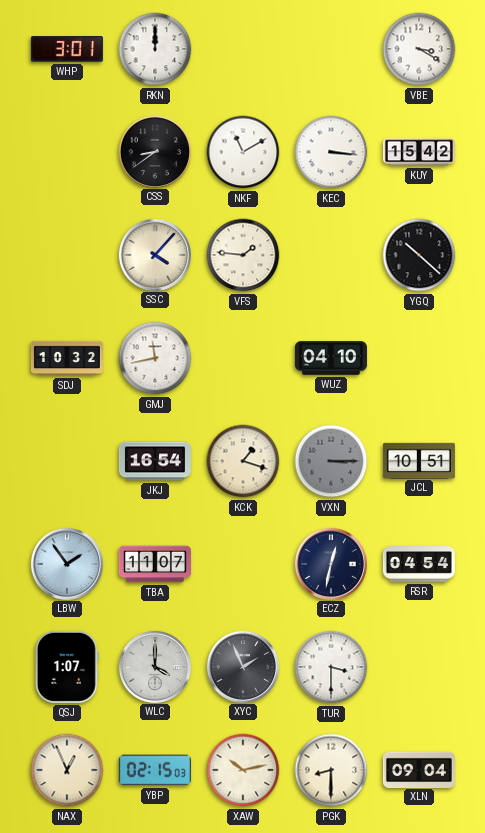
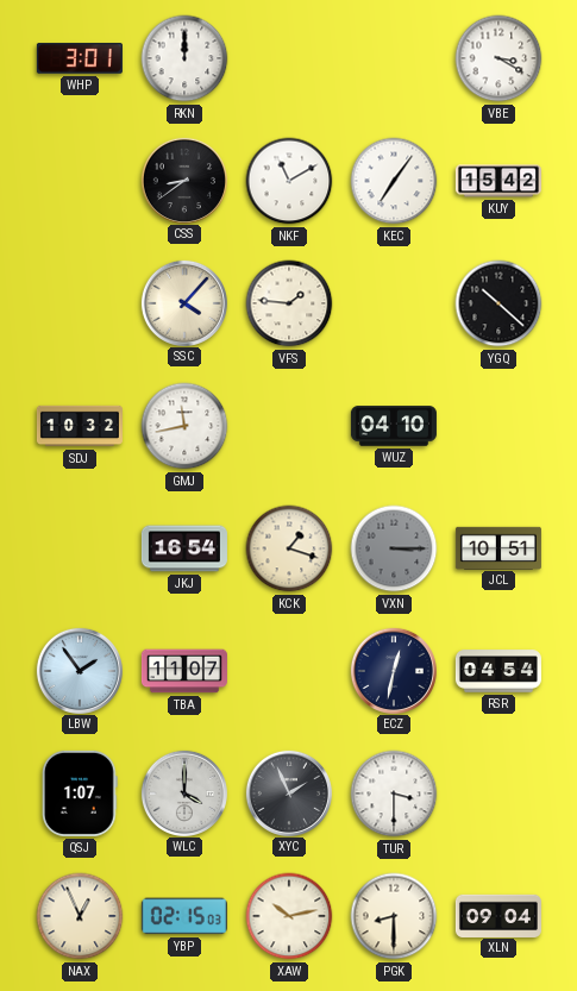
KEC: 3:16 -> 7:06
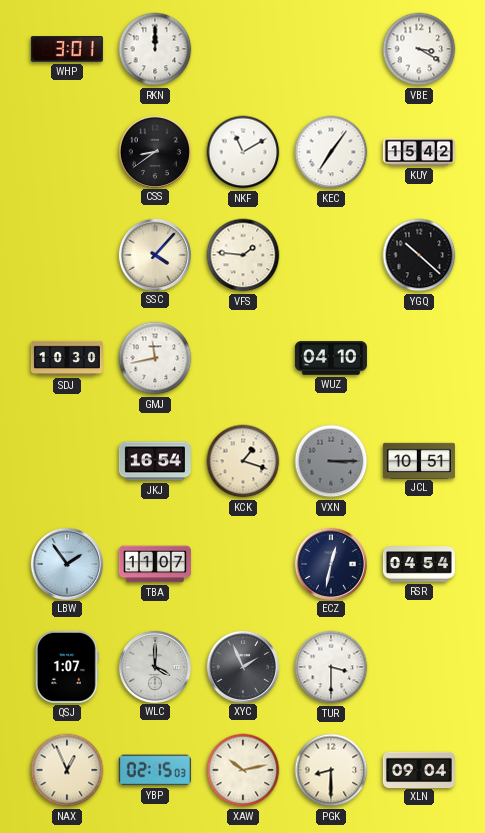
SDJ: 10:32 -> 10:30
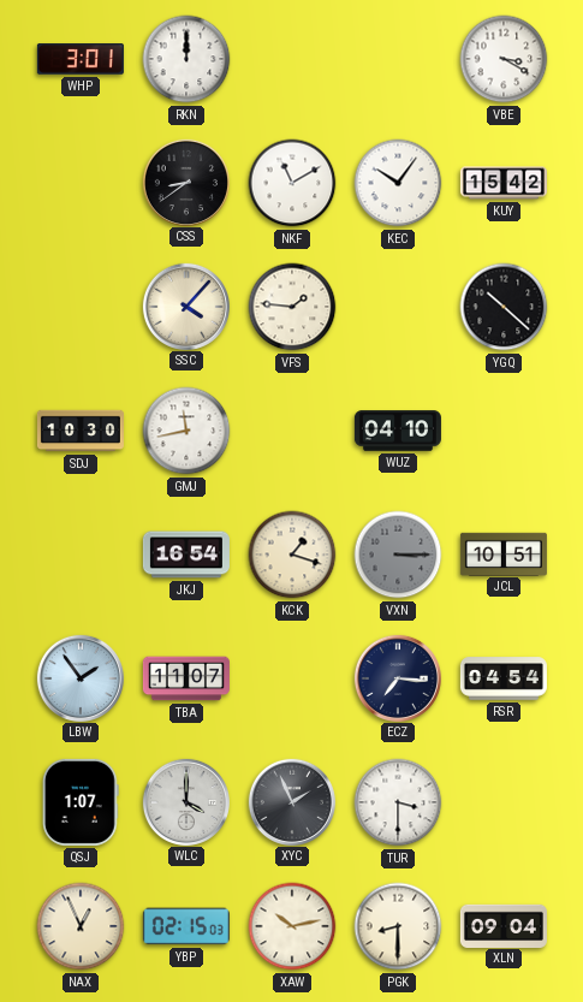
KEC: 7:06 -> 10:06
ECZ: 12:32 -> 7:16
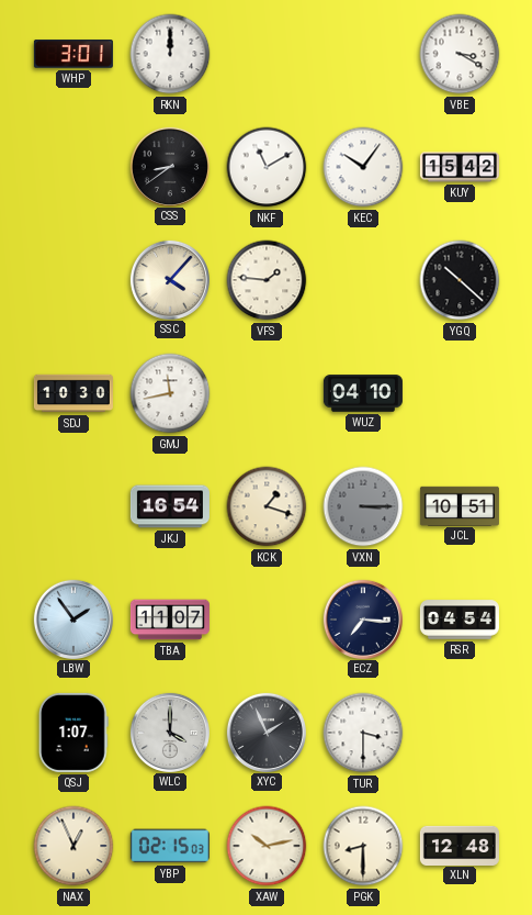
XLN: 09:04 -> 12:48
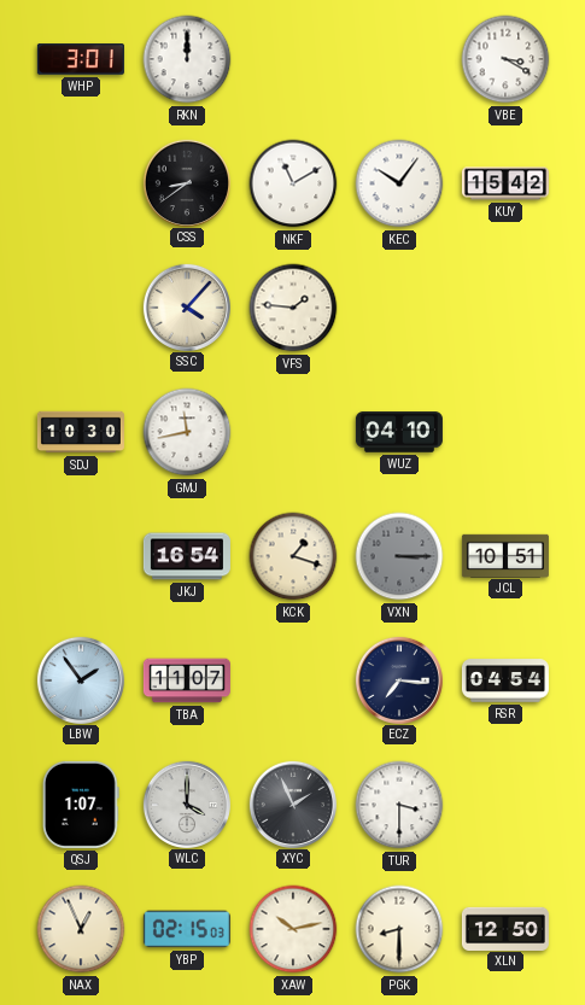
YGQ: 10:22 -> none
XLN: 12:48 -> 12:50
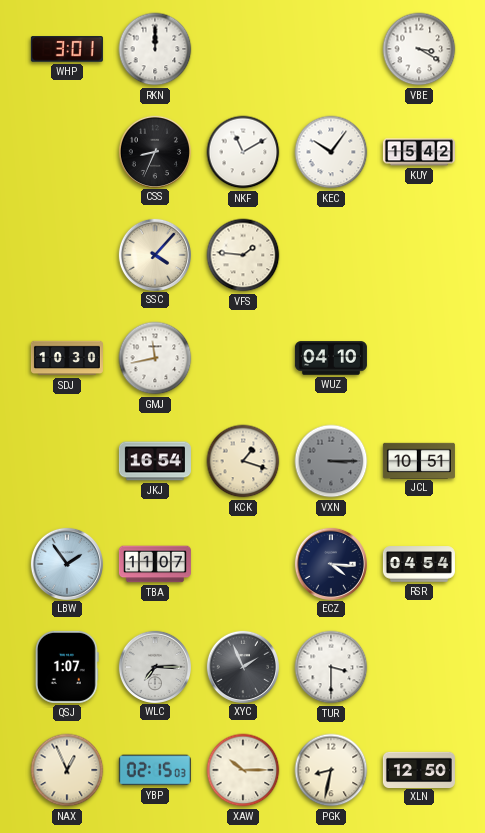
CSS: 8:39 -> 8:34
ECZ: 7:16 -> 4:16
WLC: 4:00 -> 7:15
XAW: 10:13 -> 10:15
PGK: 8:30 -> 8:32
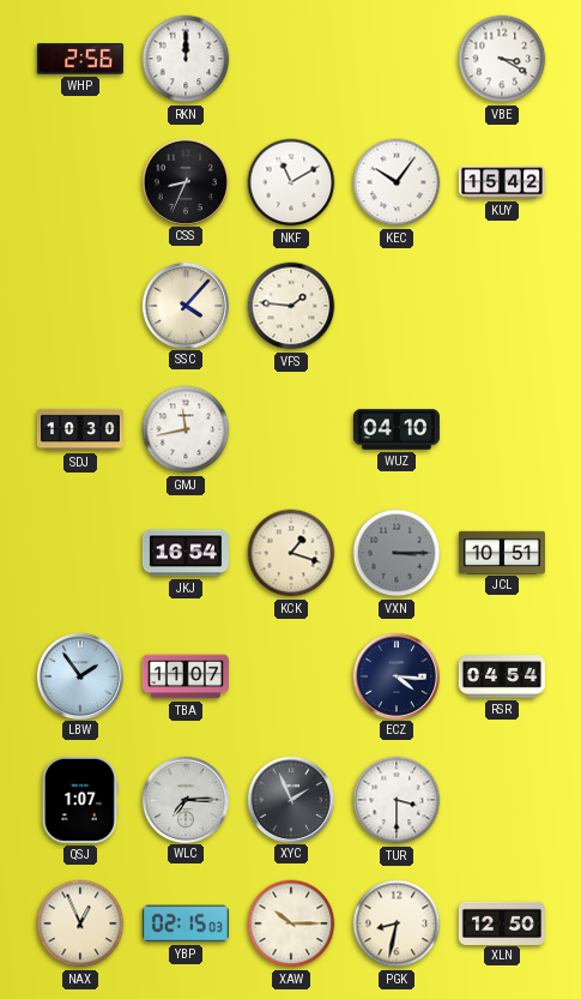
WHP: 3:01 -> 2:56
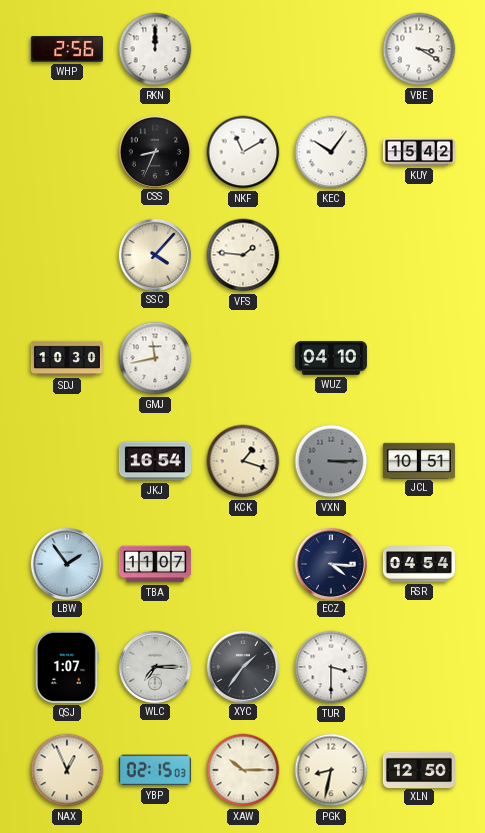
XYC: 1:56 -> 1:36
